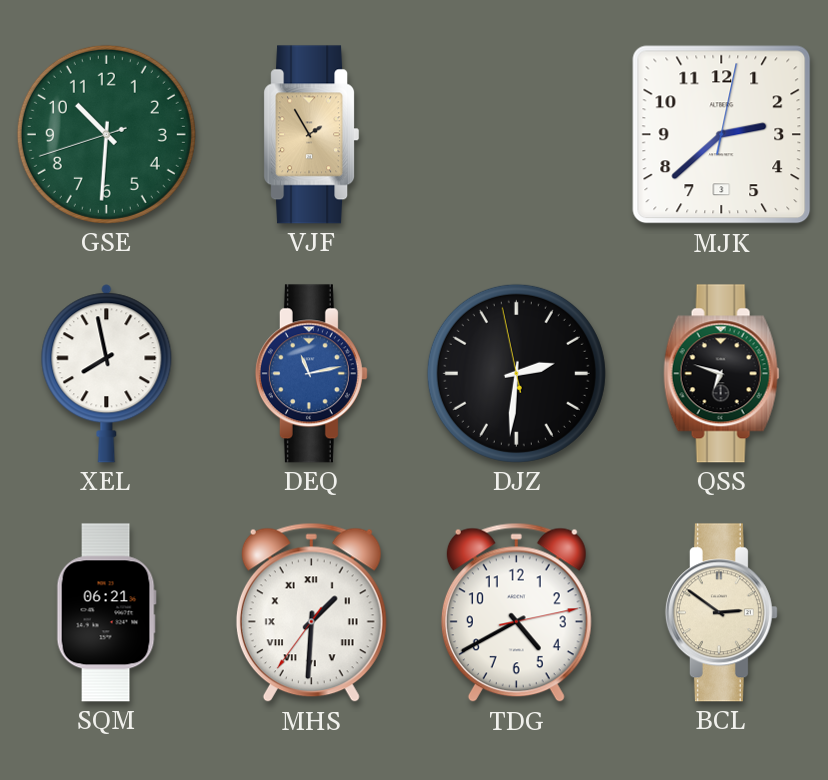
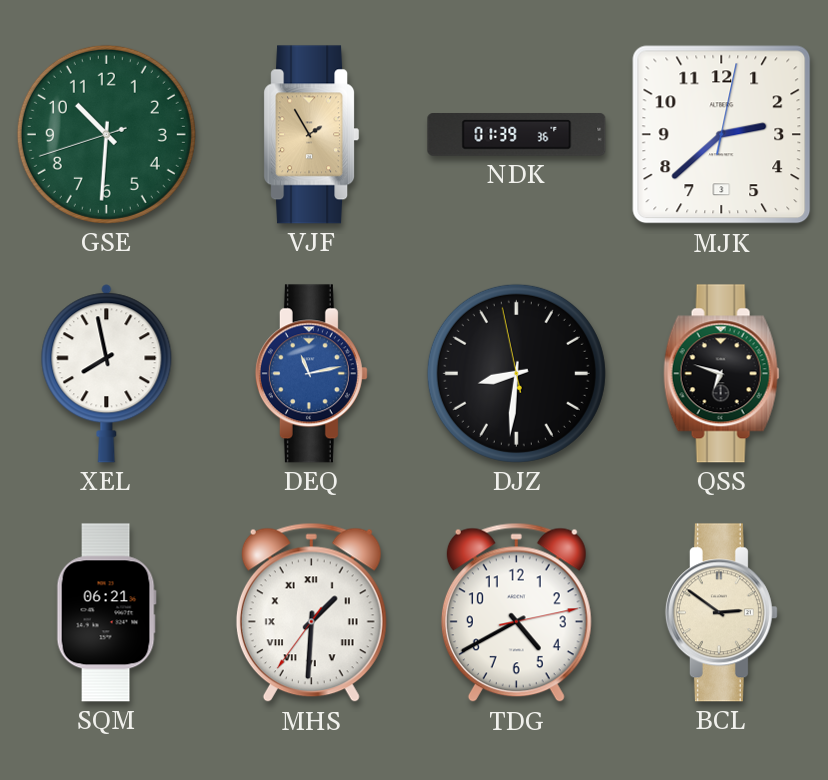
NDK: none -> 01:39
DJZ: 2:30 -> 8:30
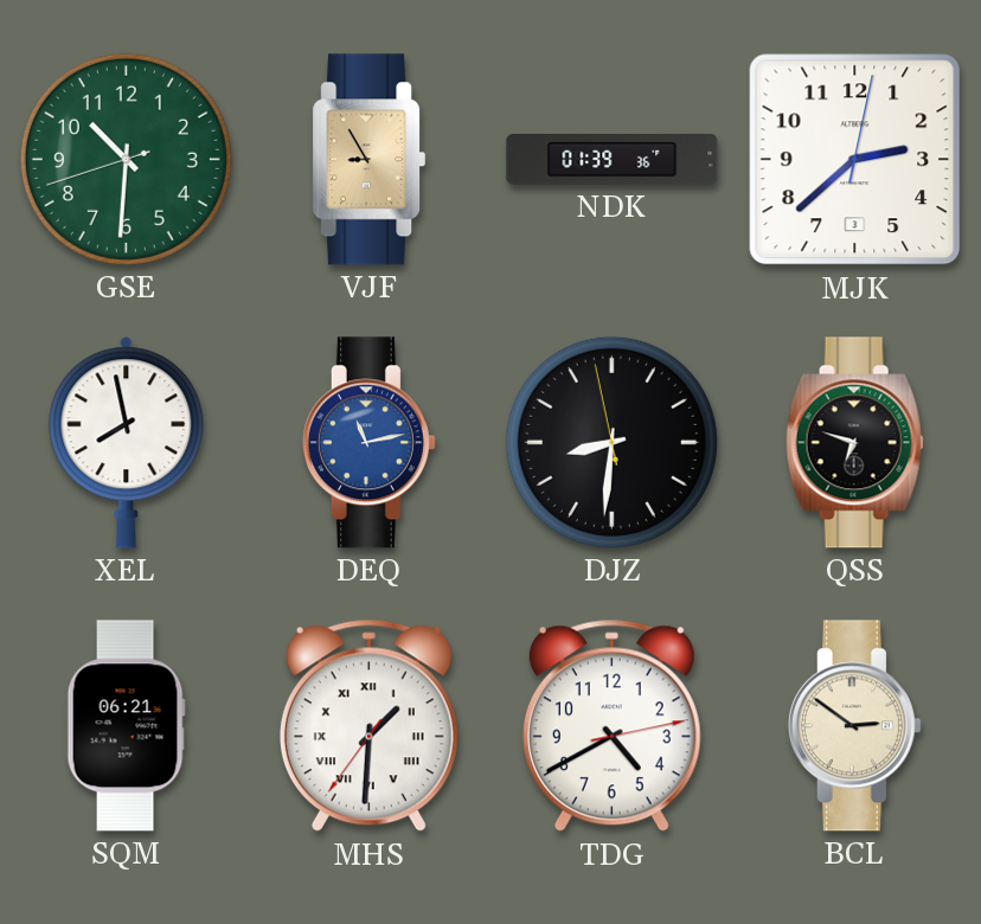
VJF: 1:55 -> 8:55
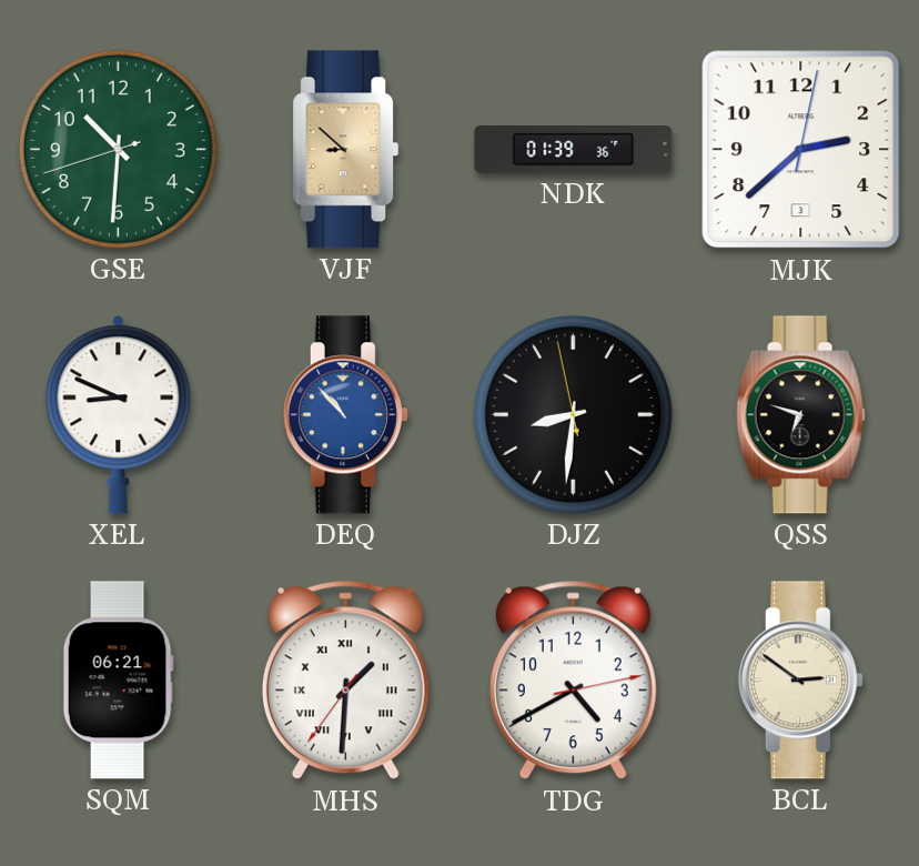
VJF: 8:55 -> 8:52
XEL: 7:58 -> 8:49
DEQ: 11:13 -> 10:53
